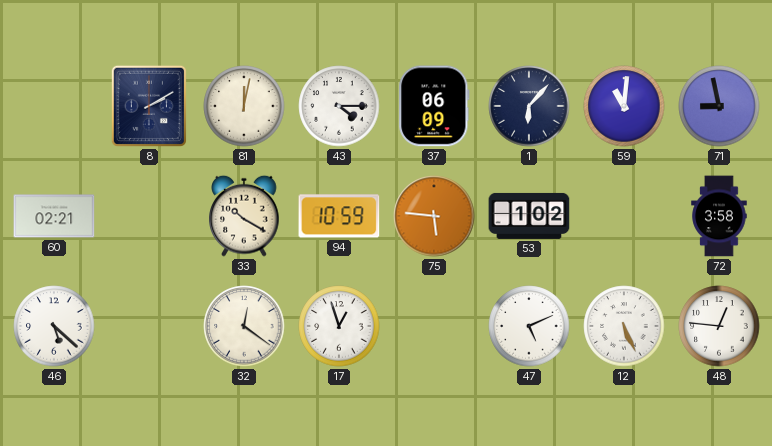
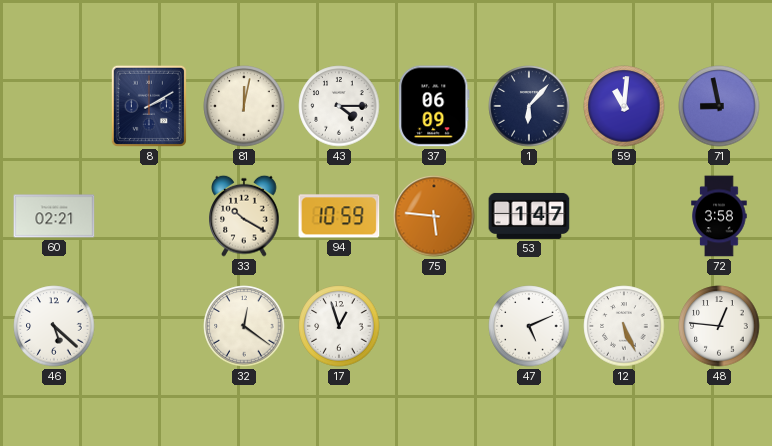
53: 1:02 -> 1:47
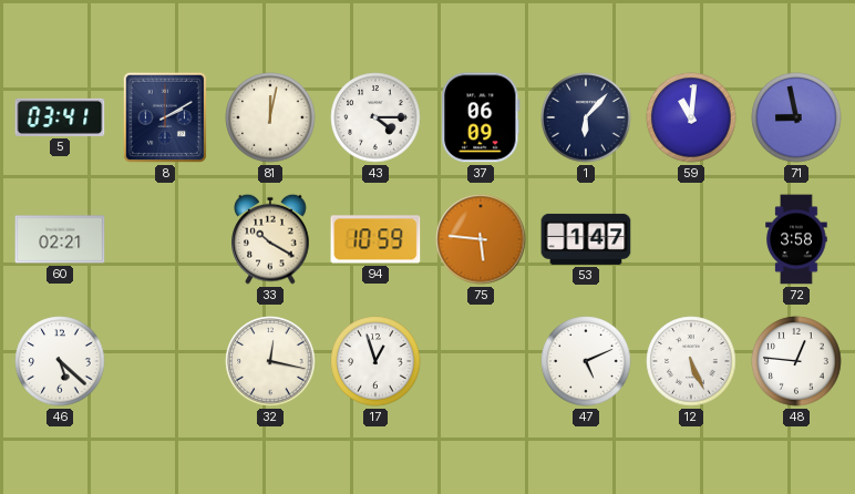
5: none -> 03:41
32: 12:21 -> 12:17
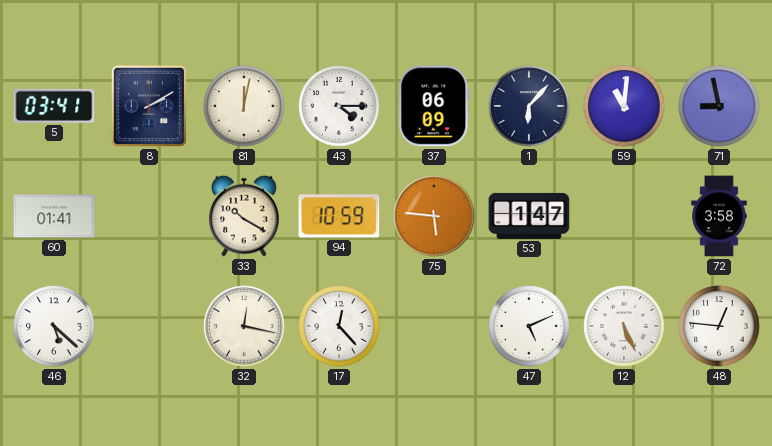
60: 02:21 -> 01:41
17: 12:57 -> 12:23
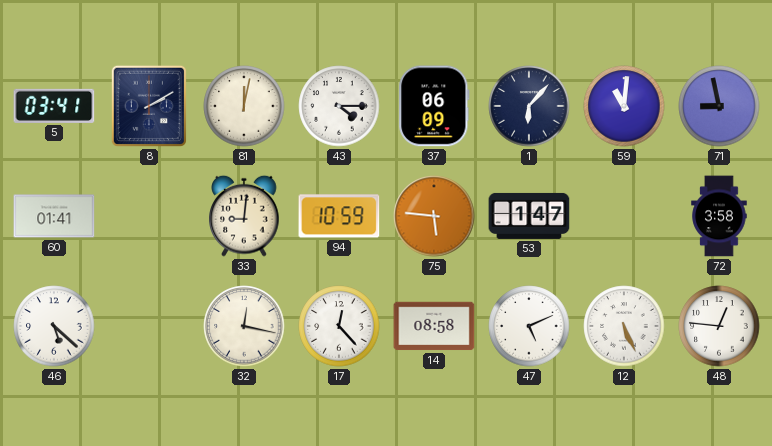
33: 10:20 -> 9:01
14: none -> 08:58
